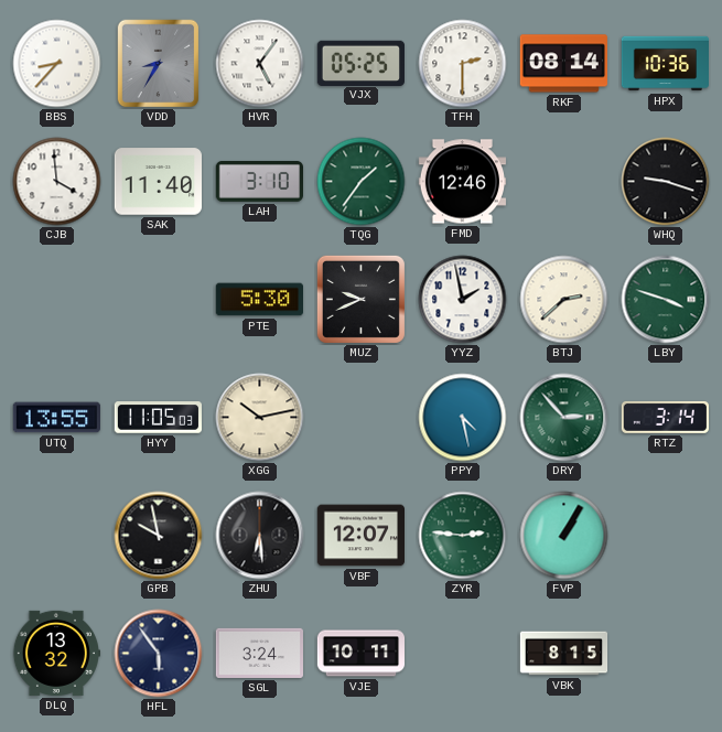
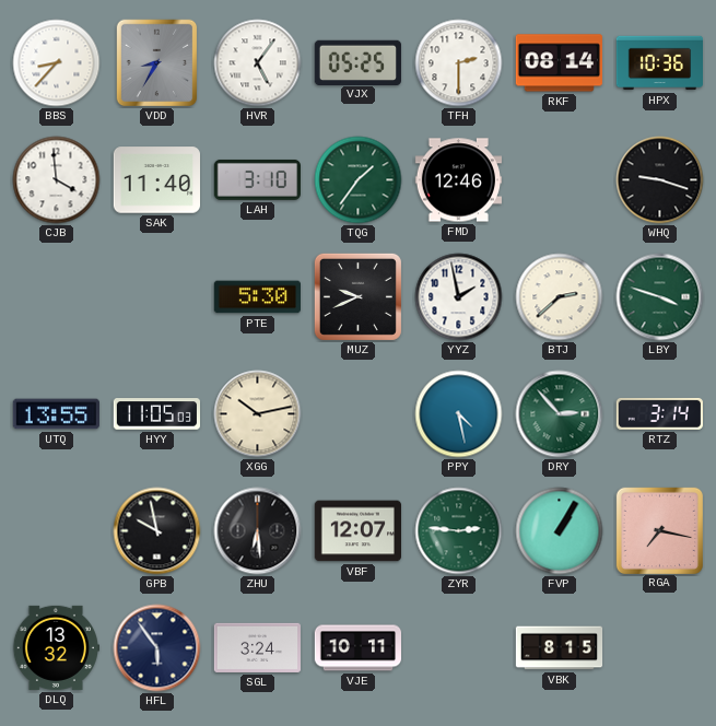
RGA: none -> 7:17
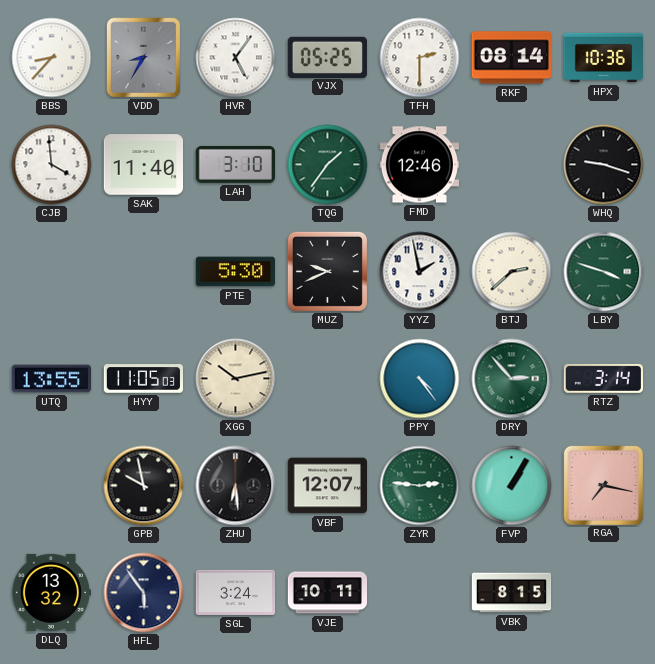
PPY: 4:28 -> 4:24
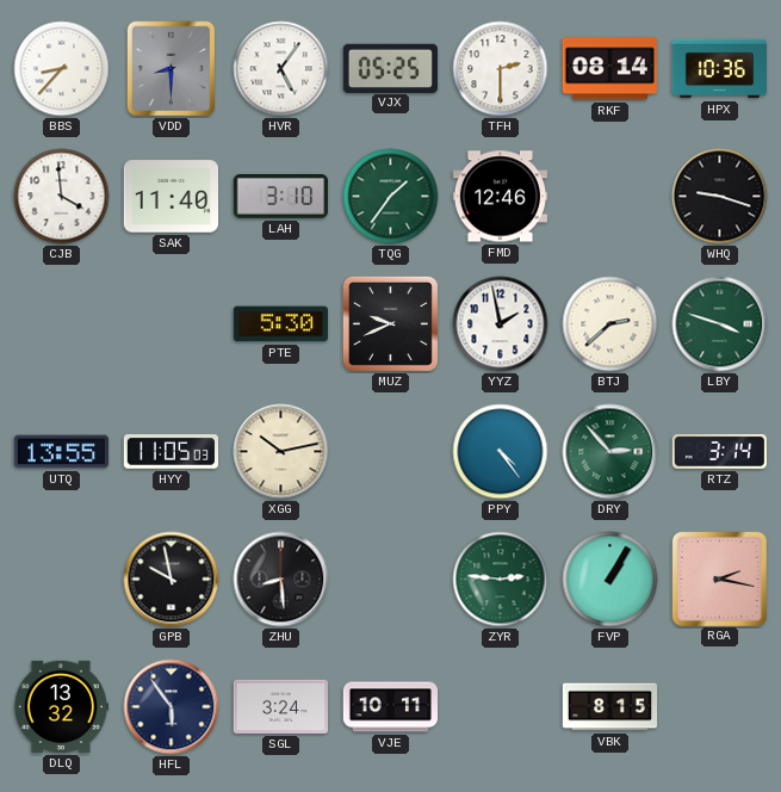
VDD: 8:35 -> 8:30
ZHU: 6:29 -> 8:29
VBF: 12:07 -> none
RGA: 7:17 -> 2:17
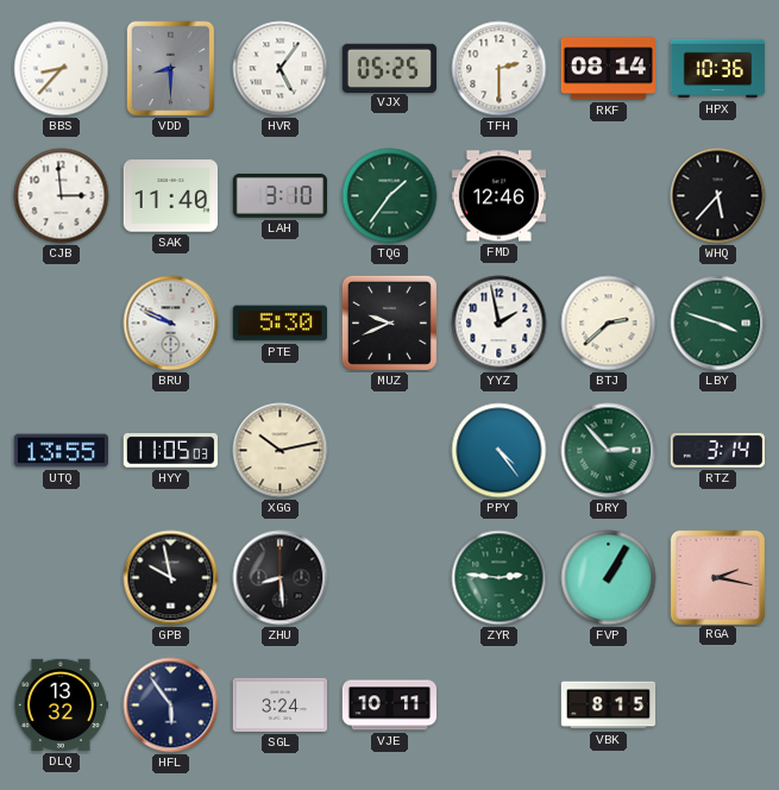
CJB: 3:59 -> 2:59
WHQ: 9:18 -> 5:37
BRU: none -> 9:49
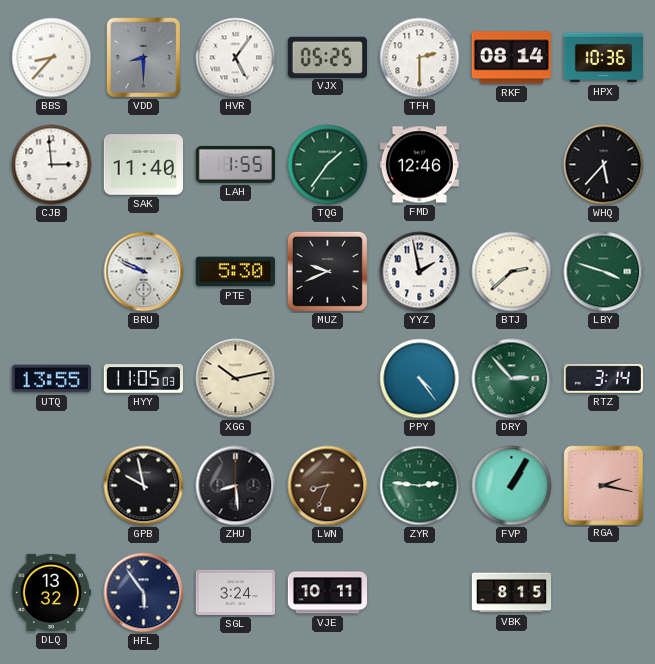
LAH: 3:10 -> 1:55
LWN: none -> 8:34
